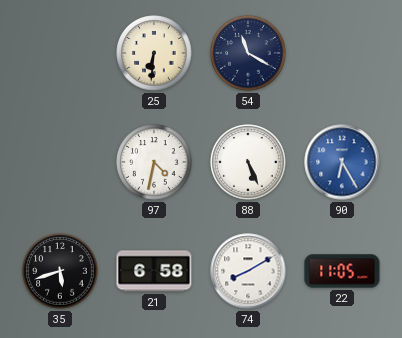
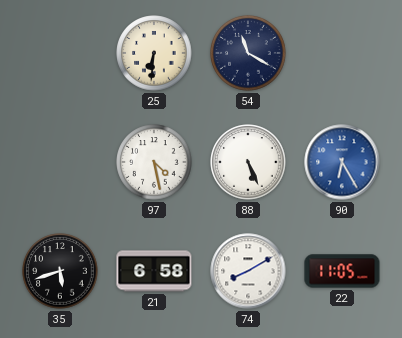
97: 4:32 -> 4:28
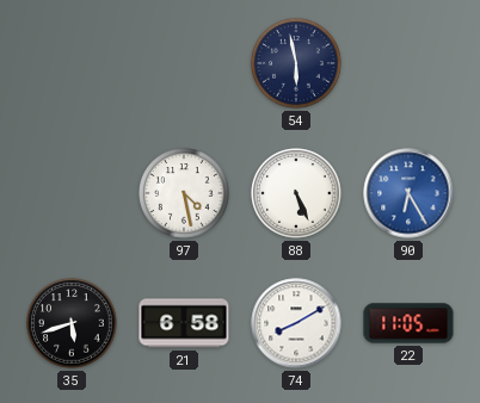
25: 6:31 -> none
54: 11:20 -> 5:58
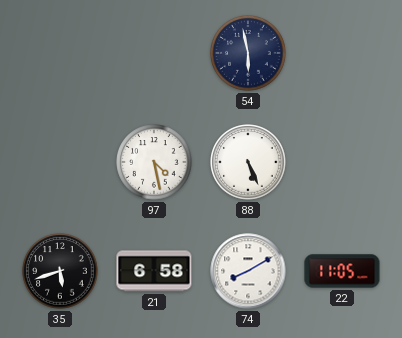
90: 6:25 -> none
